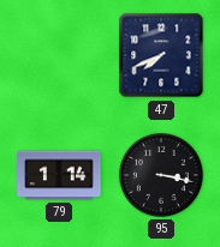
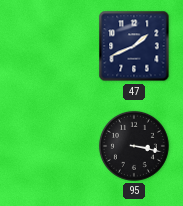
47: 7:41 -> 1:41
79: 1:14 -> none
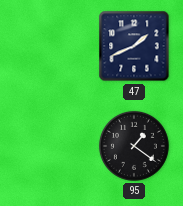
95: 3:17 -> 1:21
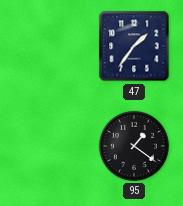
47: 1:41 -> 1:36
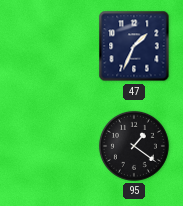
47: 1:36 -> 1:34
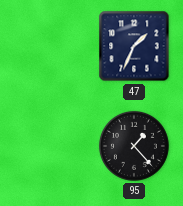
95: 1:21 -> 1:23
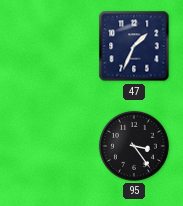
95: 1:23 -> 3:24
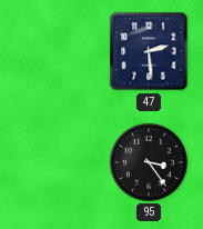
47: 1:34 -> 2:29
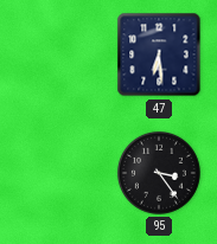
47: 2:29 -> 6:29
